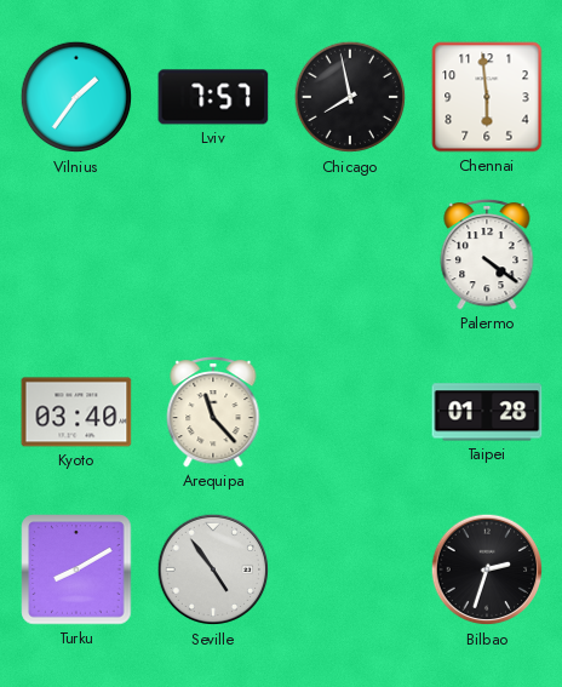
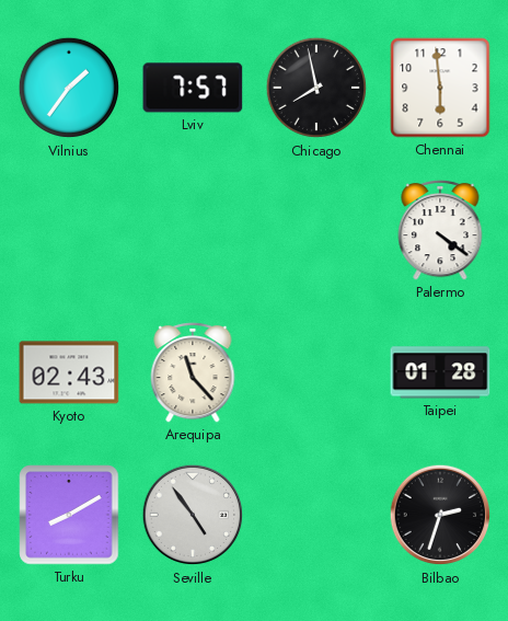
Kyoto: 03:40 -> 02:43
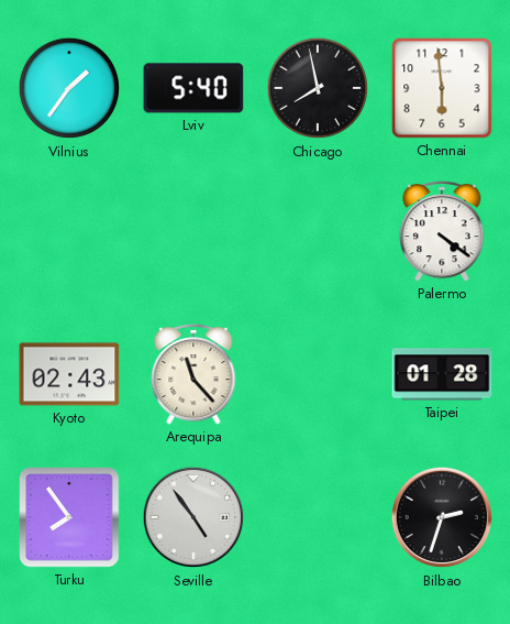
Lviv: 7:57 -> 5:40
Turku: 8:10 -> 7:54
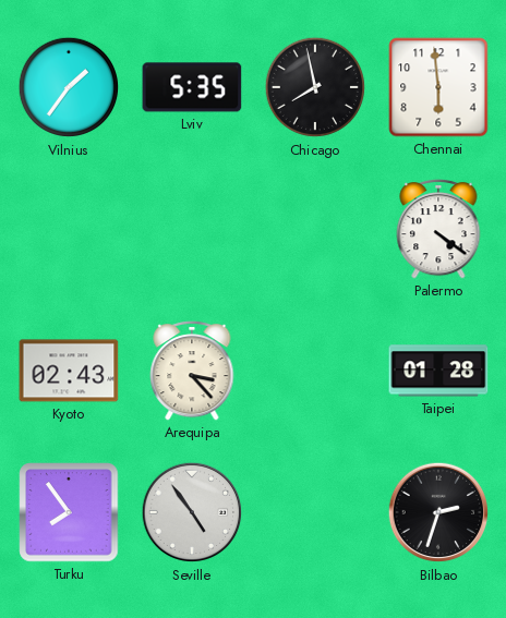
Lviv: 5:40 -> 5:35
Arequipa: 11:23 -> 3:23
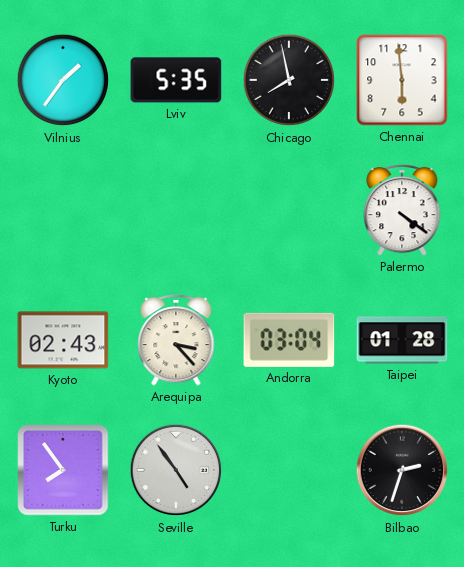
Andorra: none -> 03:04
